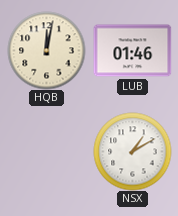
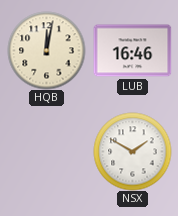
LUB: 01:46 -> 16:46
NSX: 1:10 -> 1:50
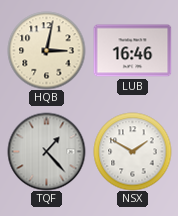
HQB: 12:02 -> 3:02
TQF: none -> 1:23
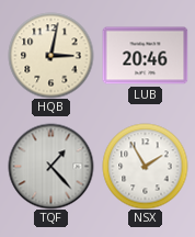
LUB: 16:46 -> 20:46
NSX: 1:50 -> 1:55
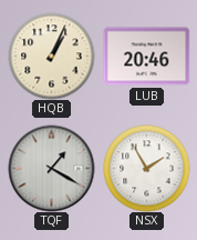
HQB: 3:02 -> 1:04
TQF: 1:23 -> 1:20
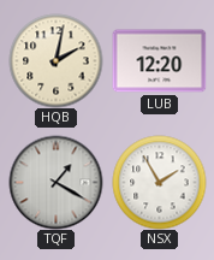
HQB: 1:04 -> 2:02
LUB: 20:46 -> 12:20
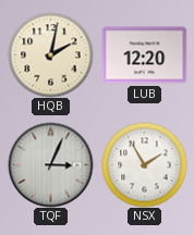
TQF: 1:20 -> 3:04
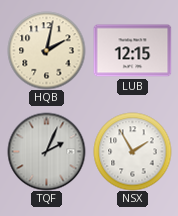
LUB: 12:20 -> 12:15
TQF: 3:04 -> 2:04
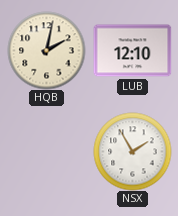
LUB: 12:15 -> 12:10
TQF: 2:04 -> none
